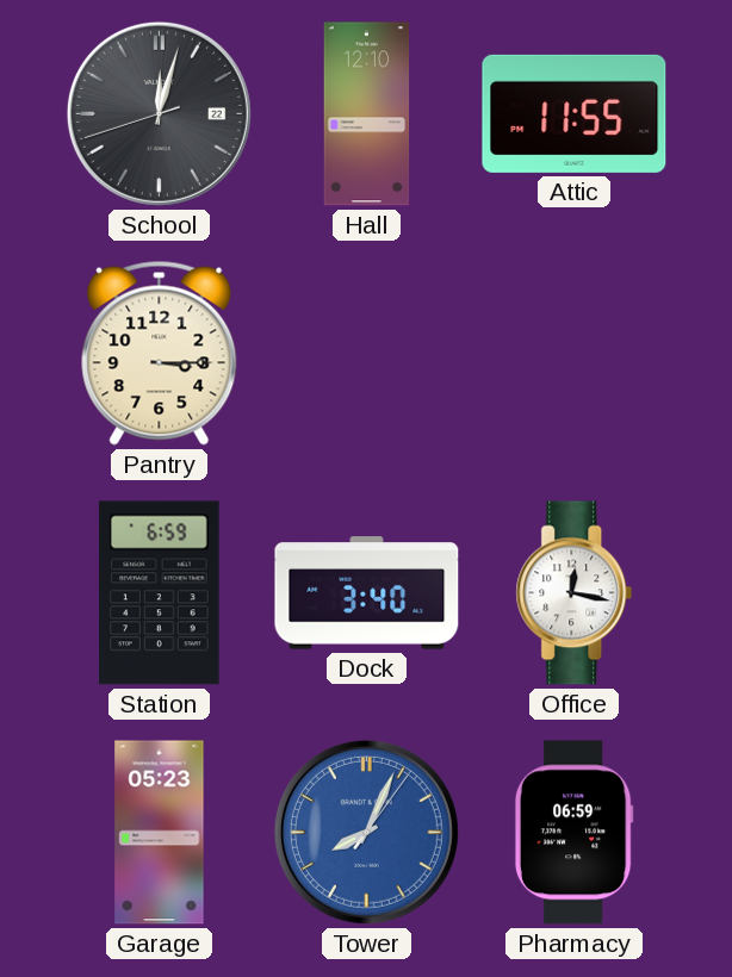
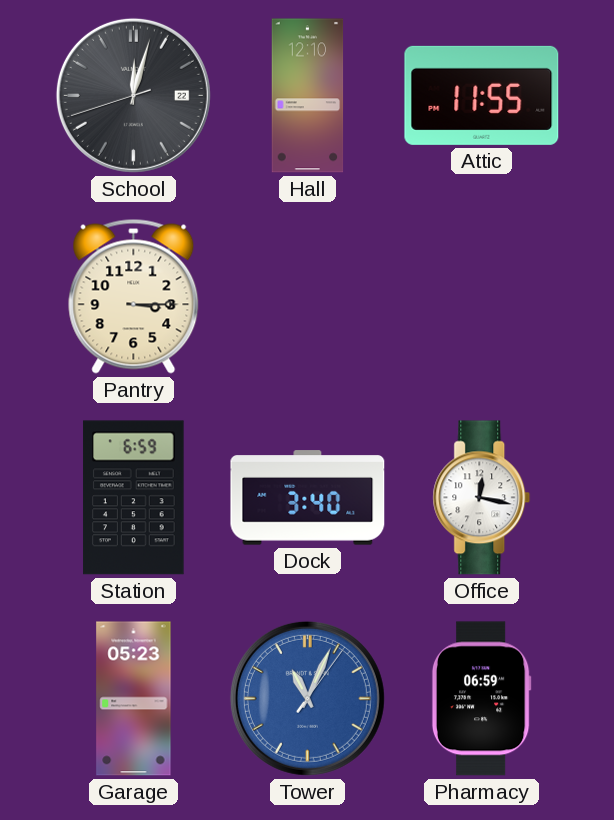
Tower: 8:04 -> 11:04
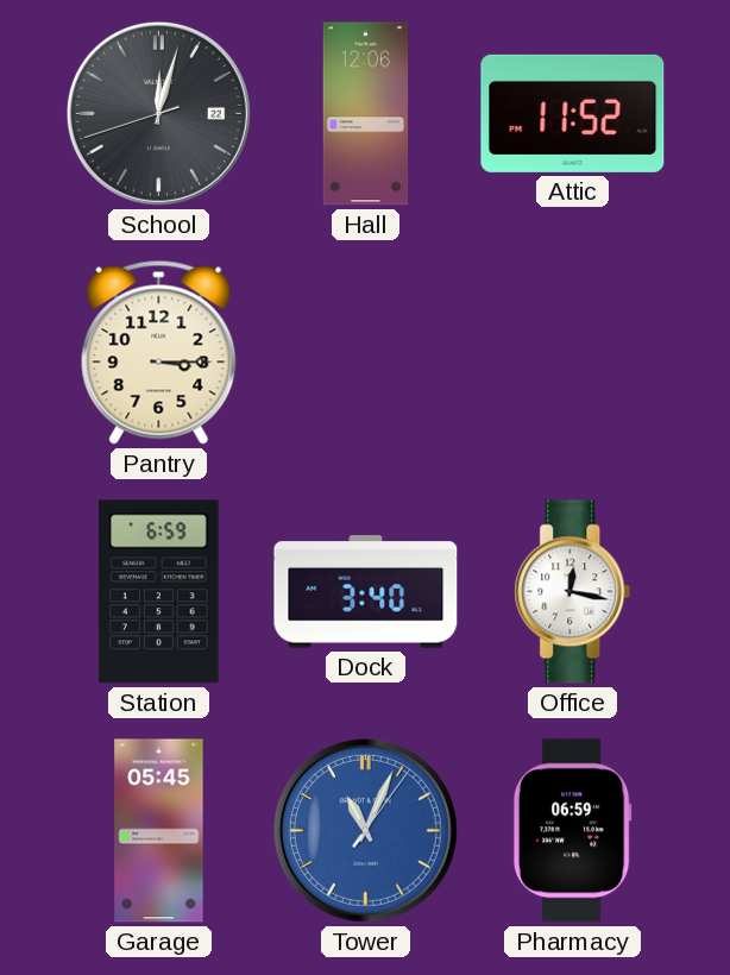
Hall: 12:10 -> 12:06
Attic: 11:55 -> 11:52
Garage: 05:23 -> 05:45
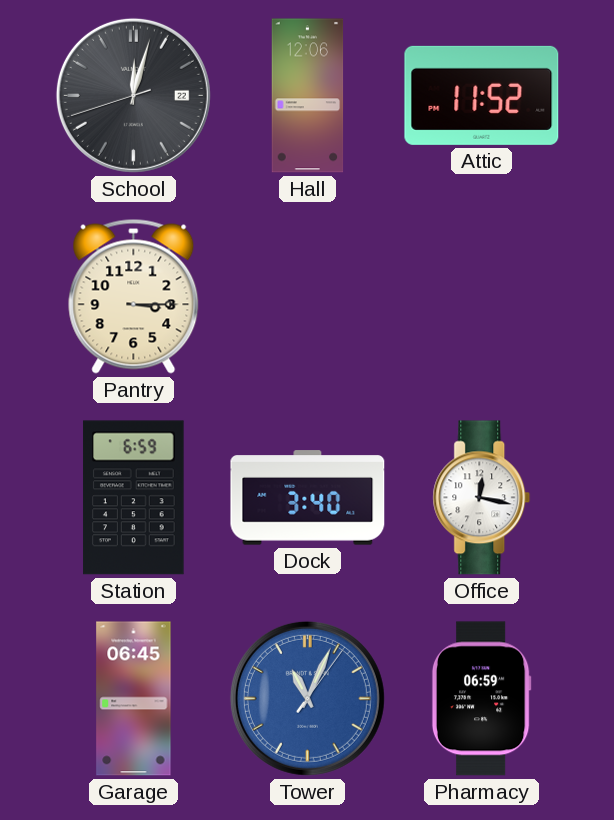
Garage: 05:45 -> 06:45
